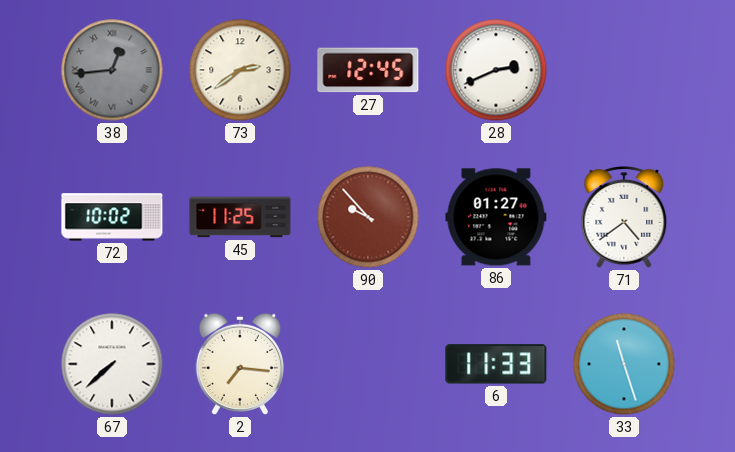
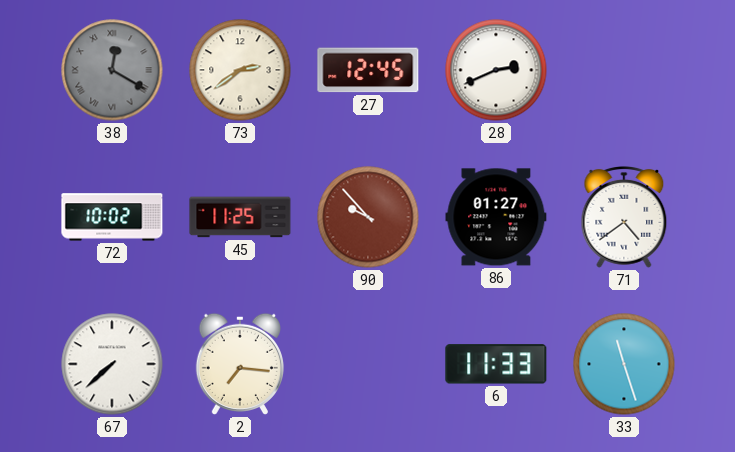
38: 12:44 -> 12:20
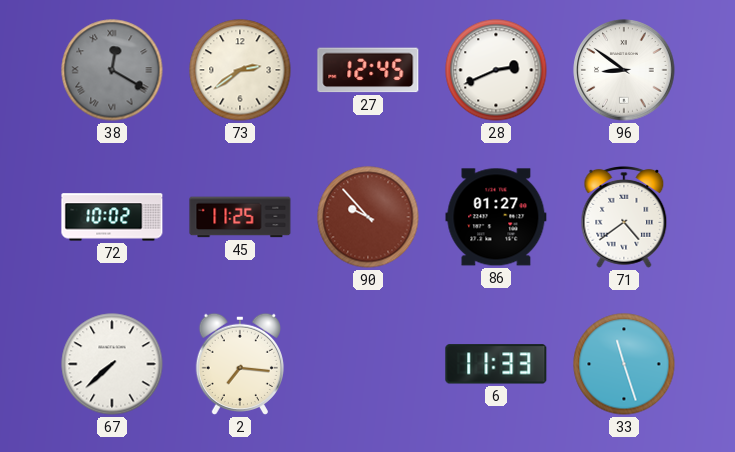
96: none -> 8:51
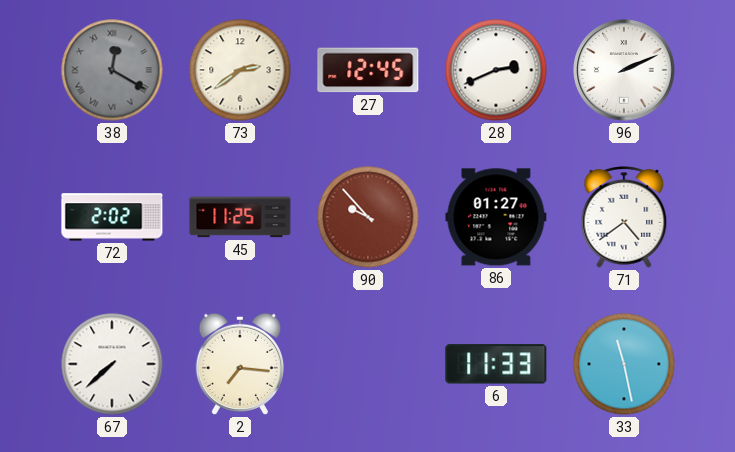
96: 8:51 -> 2:11
72: 10:02 -> 2:02
33: 11:27 -> 11:28
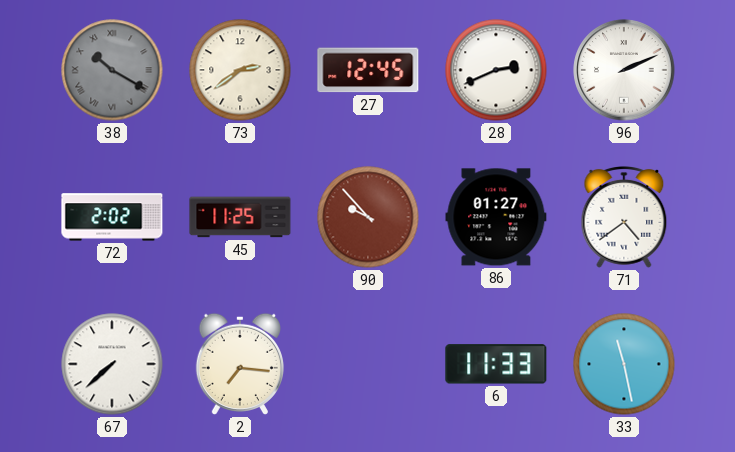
38: 12:20 -> 10:20
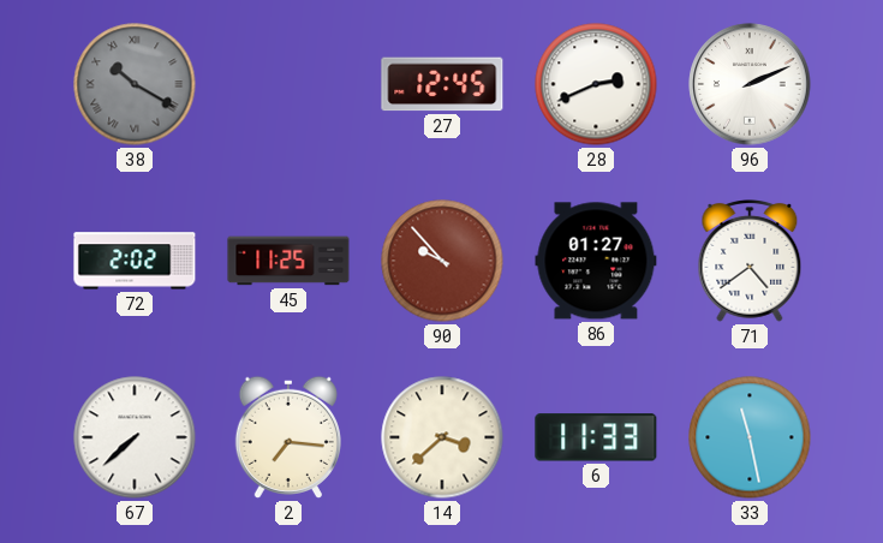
73: 2:39 -> none
14: none -> 3:38
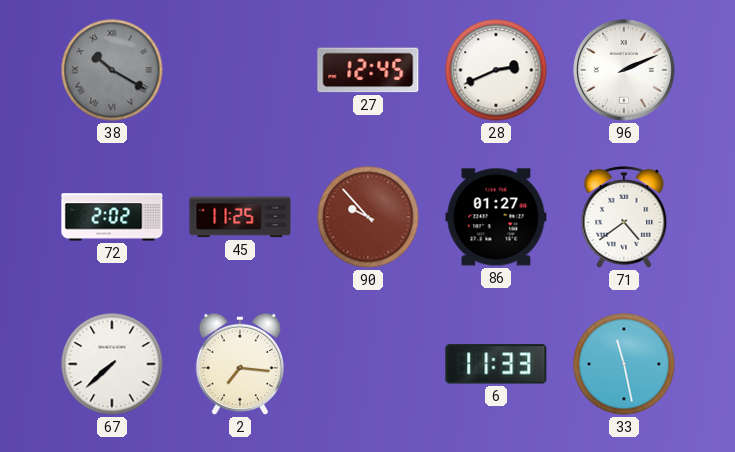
14: 3:38 -> none
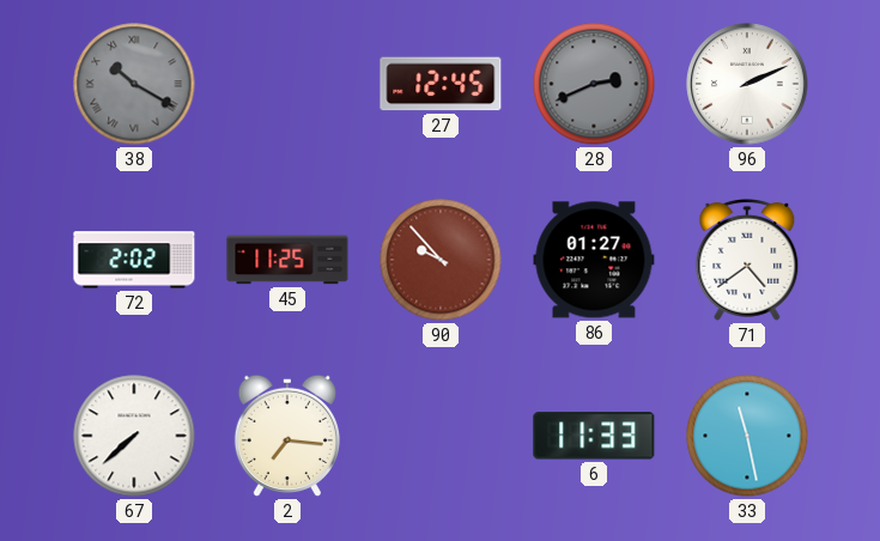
28 dial: white -> grey
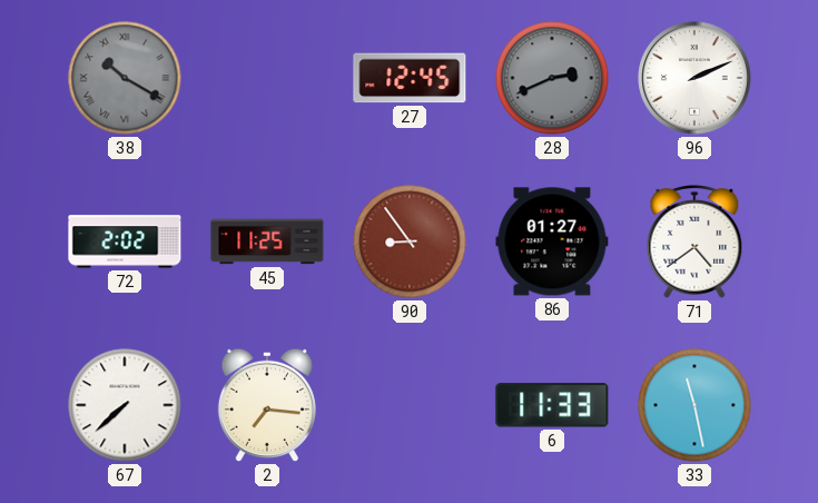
90: 9:53 -> 8:54
